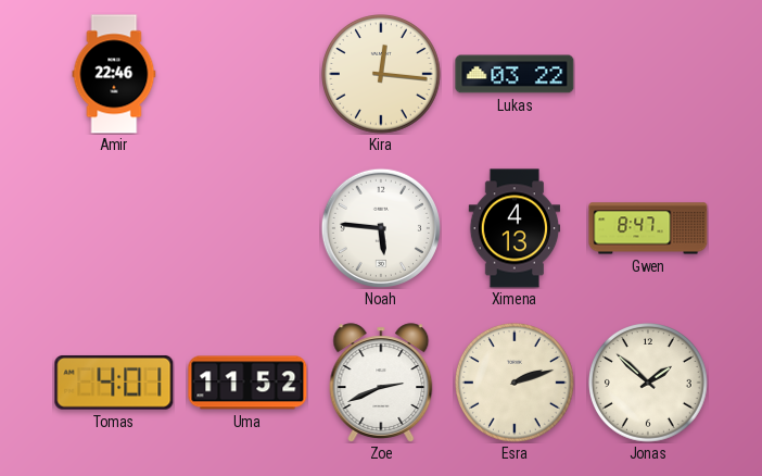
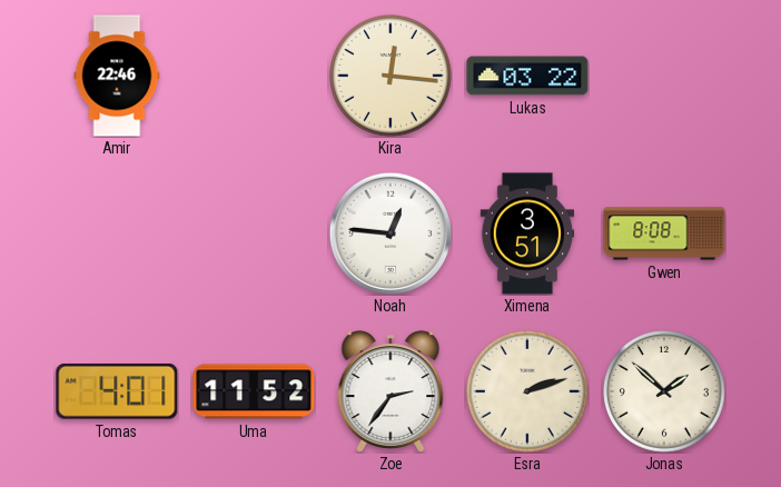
Noah: 5:46 -> 12:46
Ximena: 4:13 -> 3:51
Gwen: 8:47 -> 8:08
Zoe: 2:41 -> 2:36
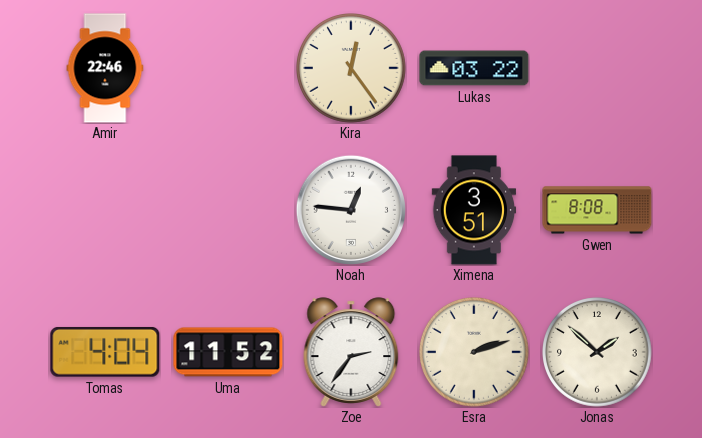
Kira: 12:16 -> 12:24
Tomas: 4:01 -> 4:04
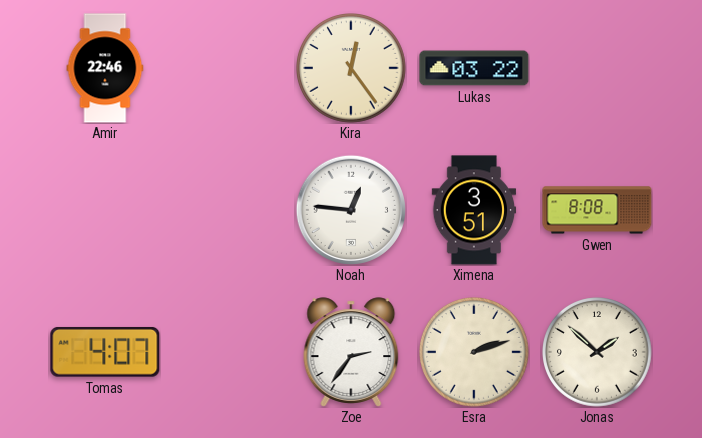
Tomas: 4:04 -> 4:07
Uma: 11:52 -> none
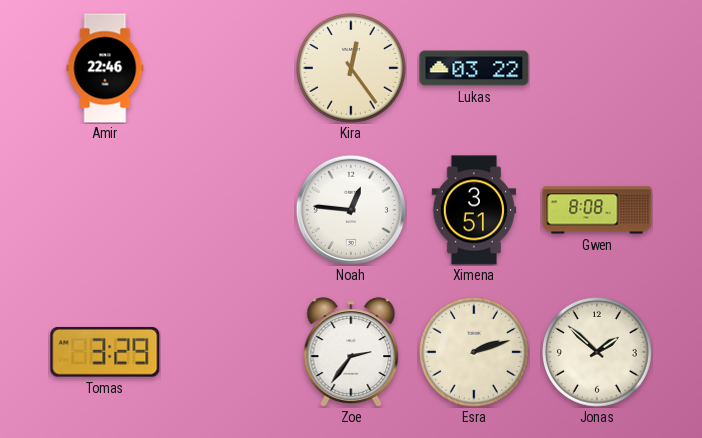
Tomas: 4:07 -> 3:29
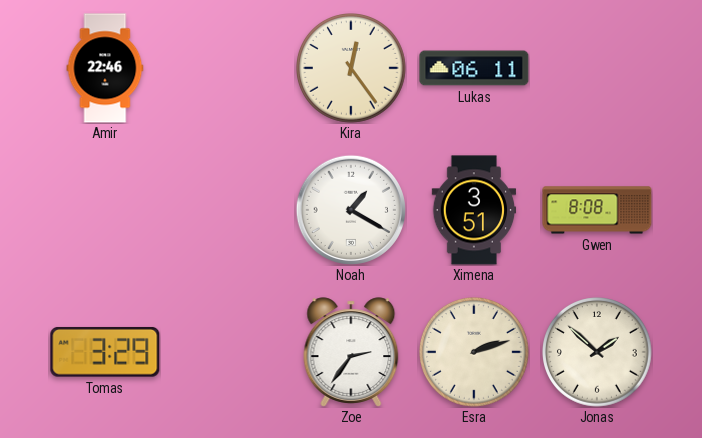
Lukas: 03:22 -> 06:11
Noah: 12:46 -> 1:20
